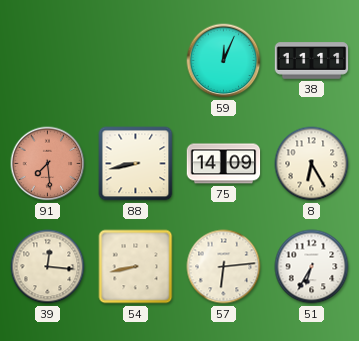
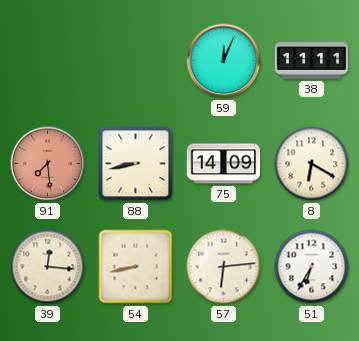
8: 6:25 -> 6:20
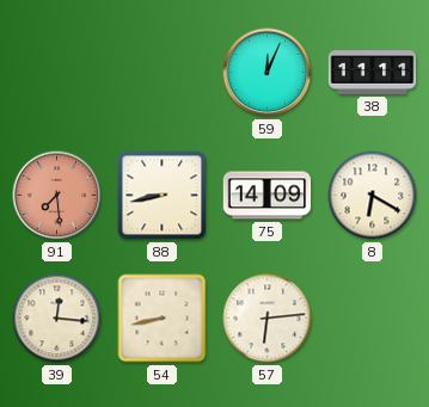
51: 6:35 -> none
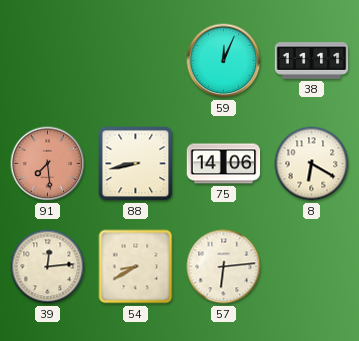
75: 14:09 -> 14:06
39: 12:16 -> 12:14
54: 8:43 -> 8:40
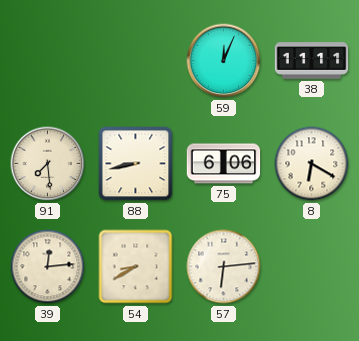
91 dial: salmon -> cream
75: 14:06 -> 6:06
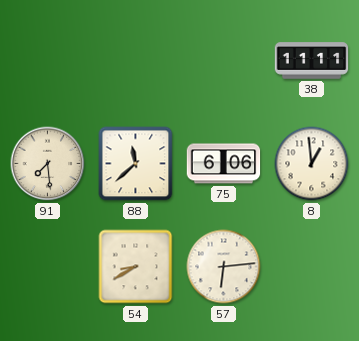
59: 12:04 -> none
88: 8:43 -> 11:38
8: 6:20 -> 12:59
39: 12:14 -> none
